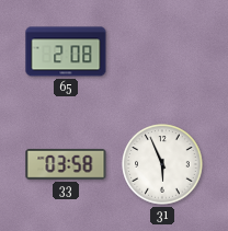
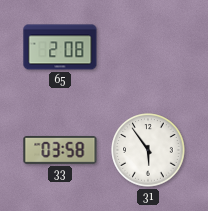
31: 5:56 -> 5:54
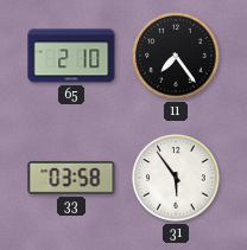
65: 2:08 -> 2:10
11: none -> 7:24
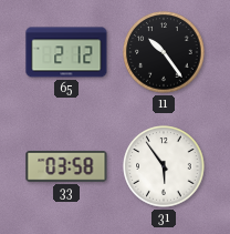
65: 2:10 -> 2:12
11: 7:24 -> 10:24
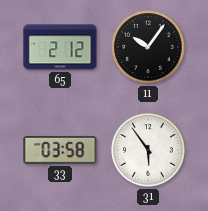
11: 10:24 -> 10:06
